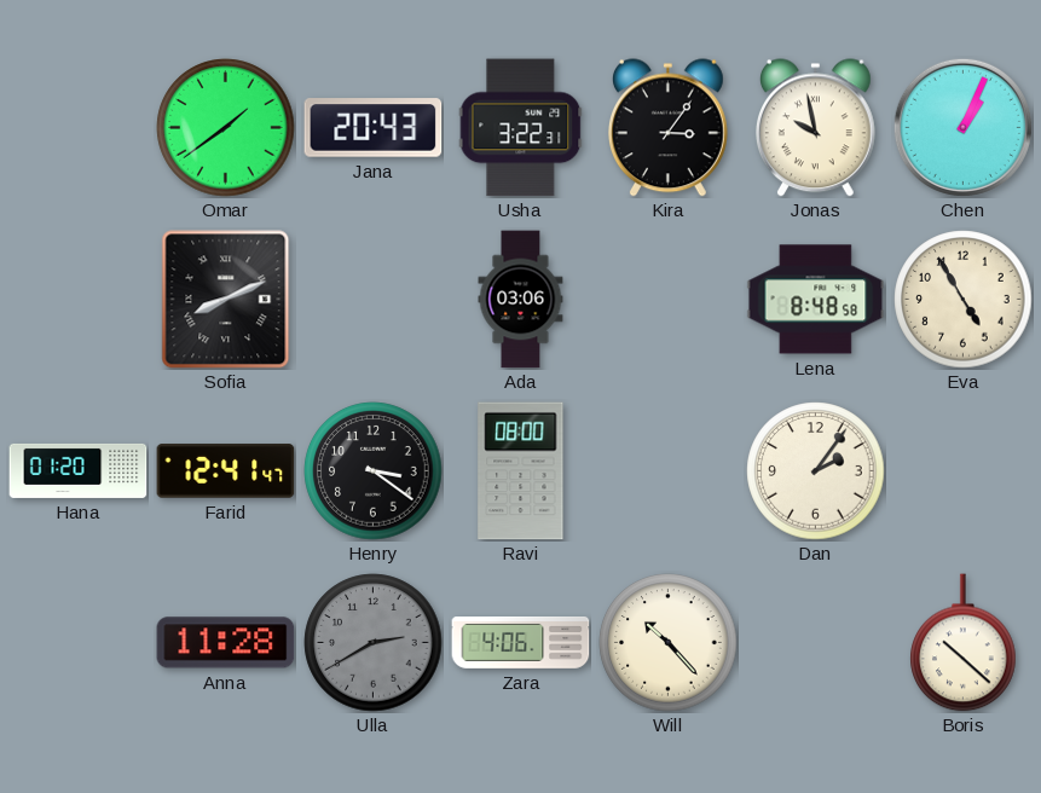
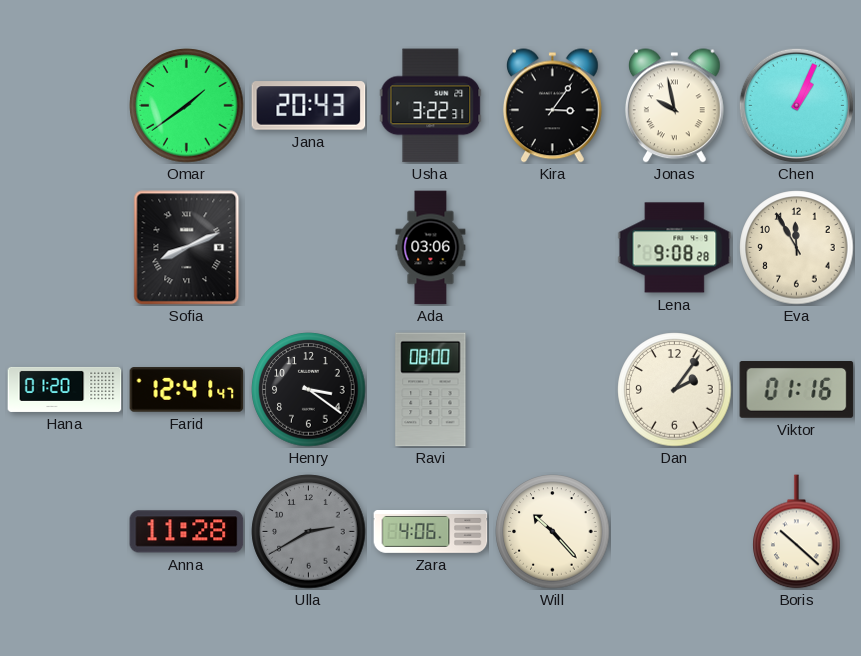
Lena: 8:48 -> 9:08
Eva: 4:55 -> 11:55
Viktor: none -> 01:16
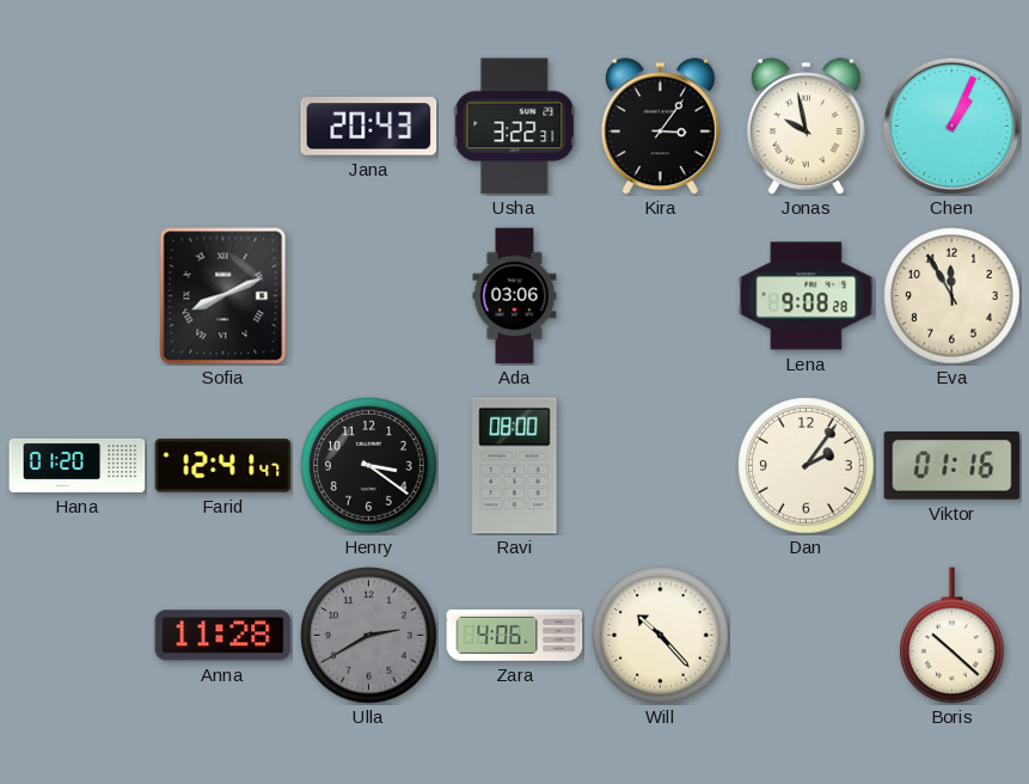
Omar: 1:39 -> none
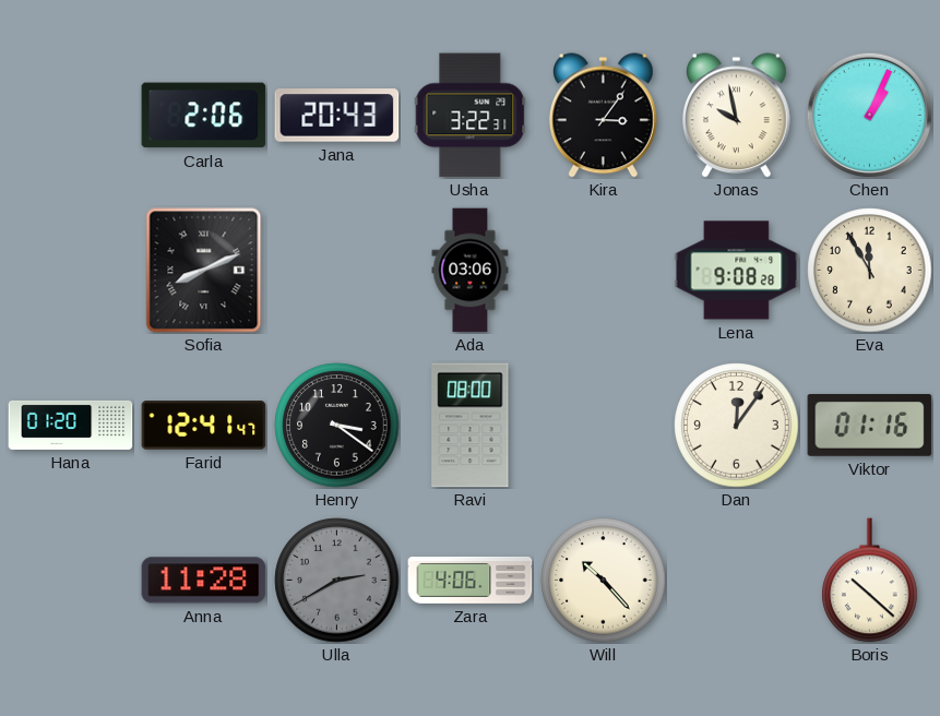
Carla: none -> 2:06
Dan: 2:06 -> 12:06
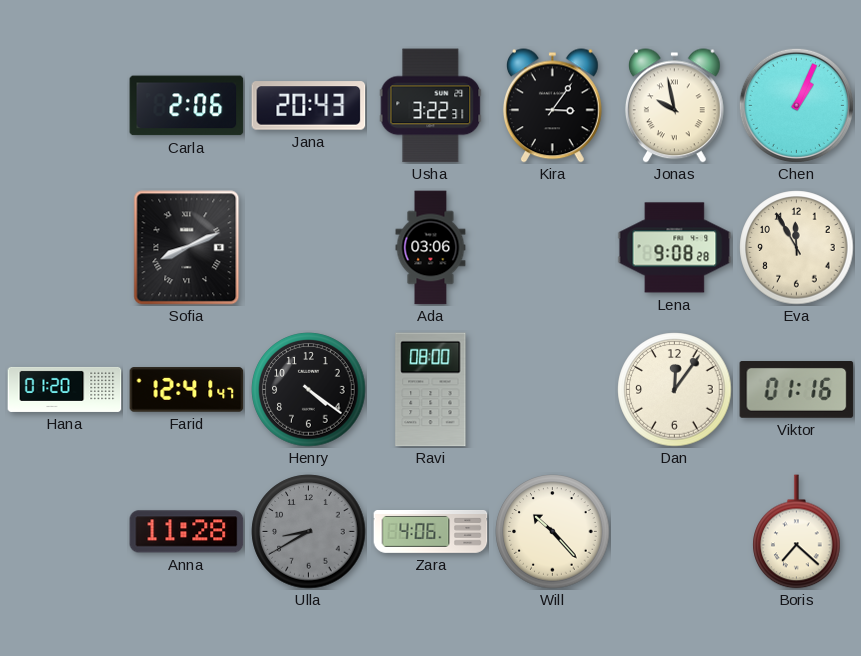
Henry: 3:21 -> 4:21
Ulla: 2:40 -> 8:40
Boris: 10:22 -> 7:22
